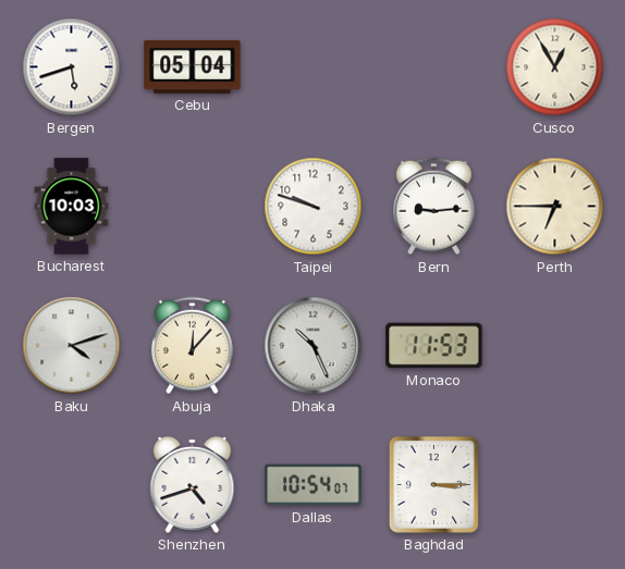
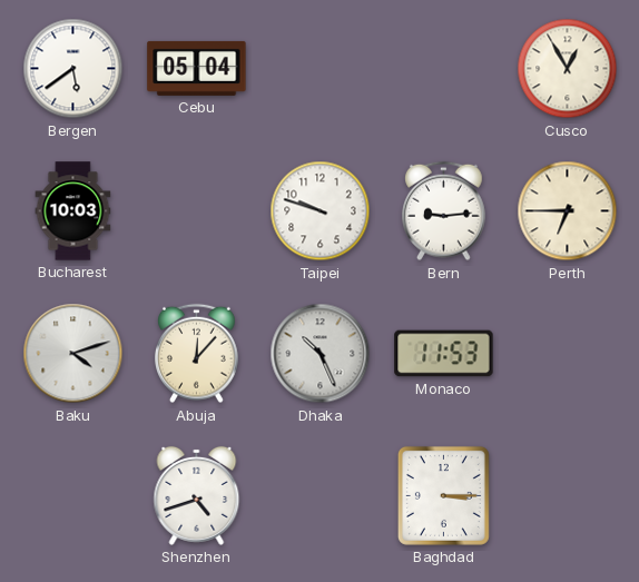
Bergen: 5:42 -> 5:39
Dallas: 10:54 -> none
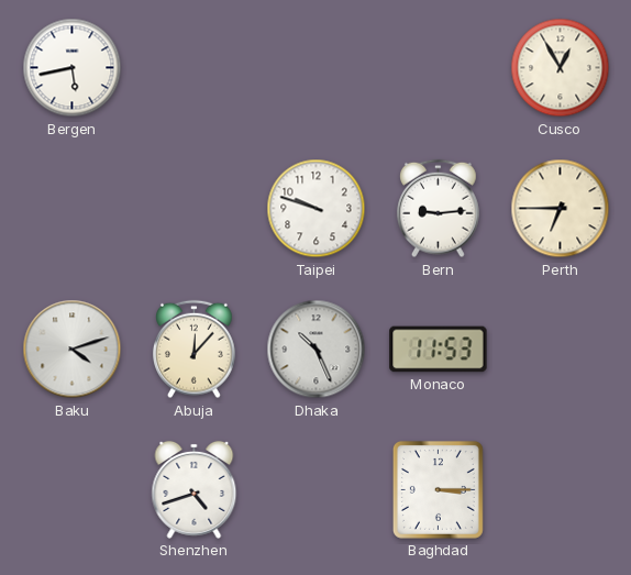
Bergen: 5:39 -> 5:43
Cebu: 05:04 -> none
Bucharest: 10:03 -> none
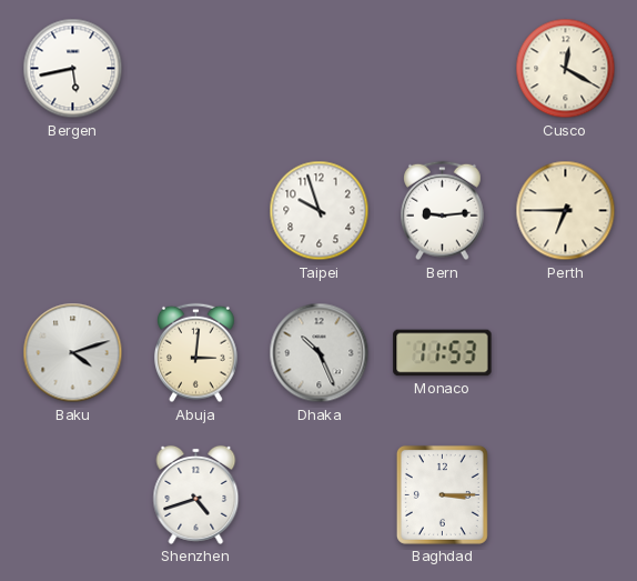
Cusco: 12:55 -> 12:20
Taipei: 9:48 -> 9:57
Abuja: 12:07 -> 3:01
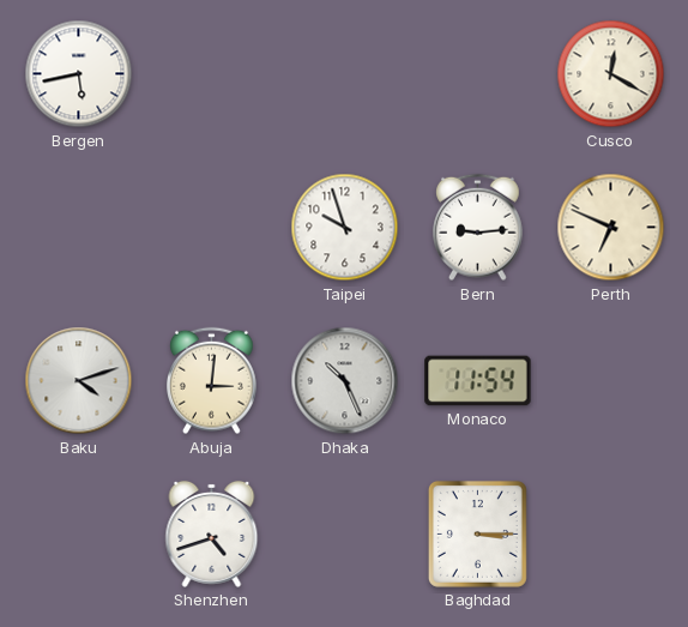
Perth: 6:45 -> 6:49
Monaco: 11:53 -> 11:54
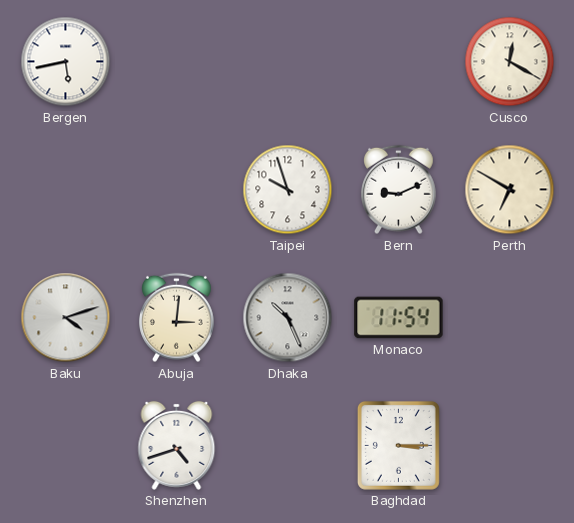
Bern: 9:14 -> 9:11
Perth: 6:49 -> 6:50
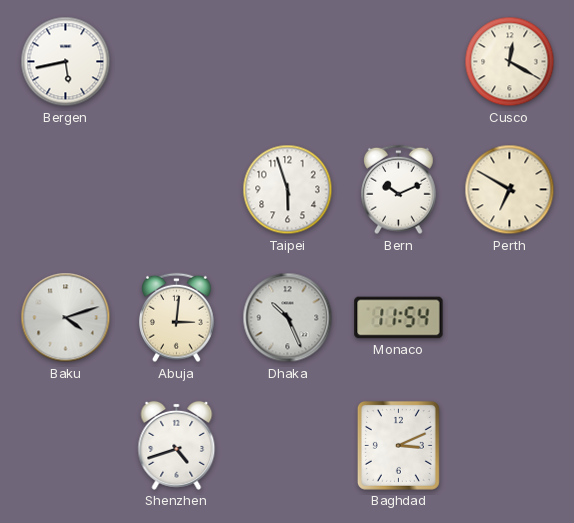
Taipei: 9:57 -> 5:57
Bern: 9:11 -> 10:11
Baghdad: 3:15 -> 3:11
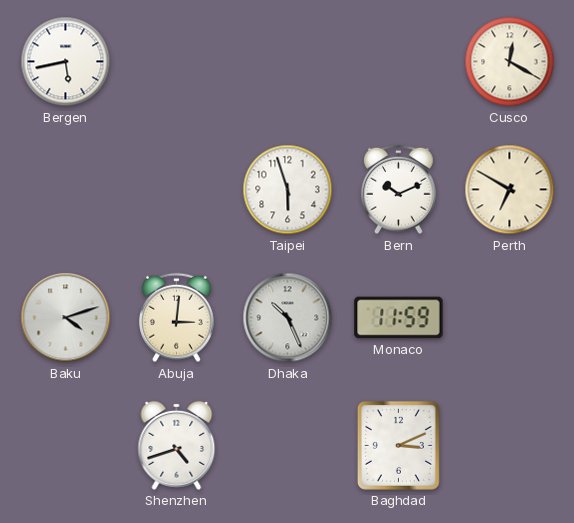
Monaco: 11:54 -> 11:59
